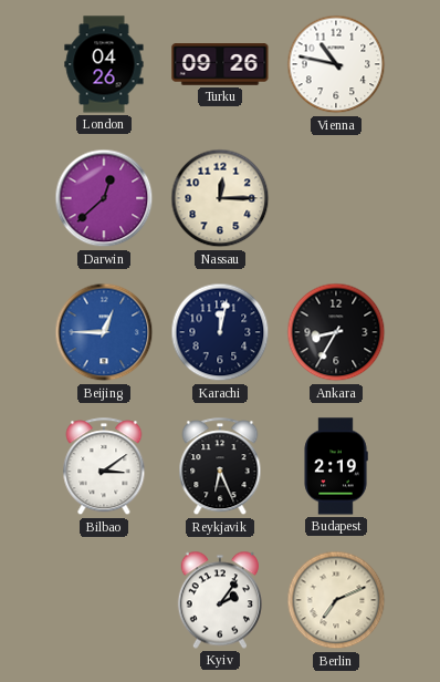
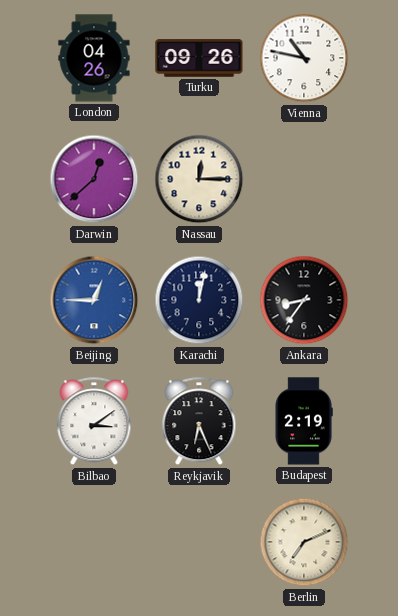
Ankara: 8:35 -> 8:36
Kyiv: 2:06 -> none
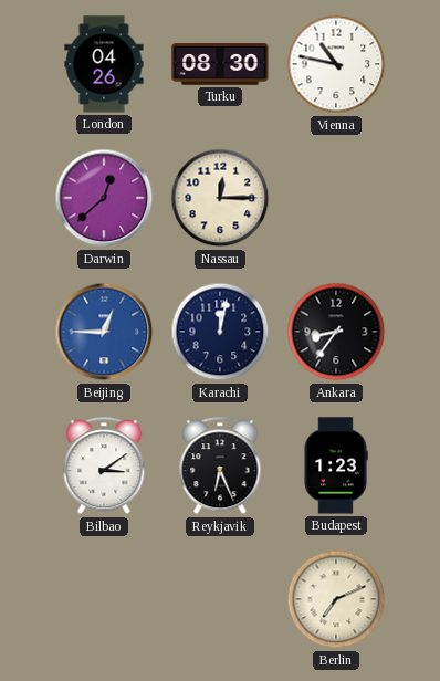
Turku: 09:26 -> 08:30
Budapest: 2:19 -> 1:23
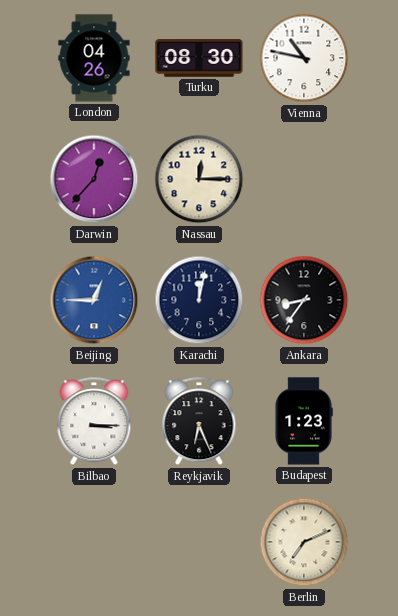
Darwin: 12:38 -> 12:37
Bilbao: 3:09 -> 3:15
